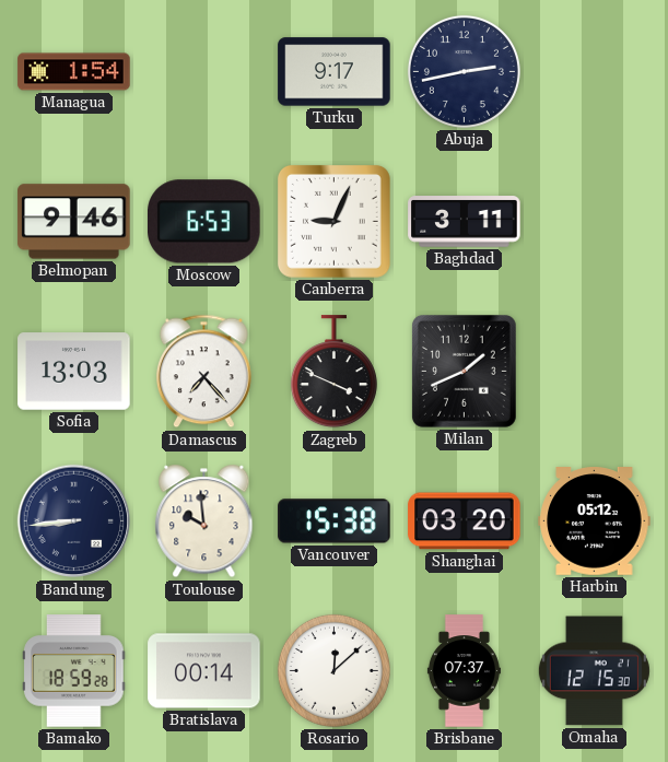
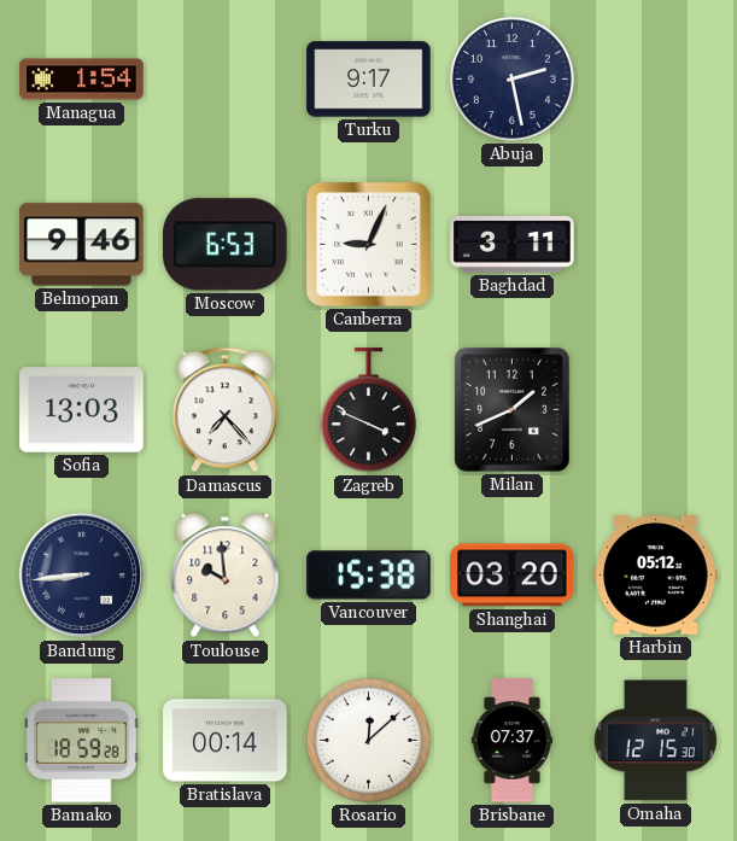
Abuja: 2:43 -> 2:28
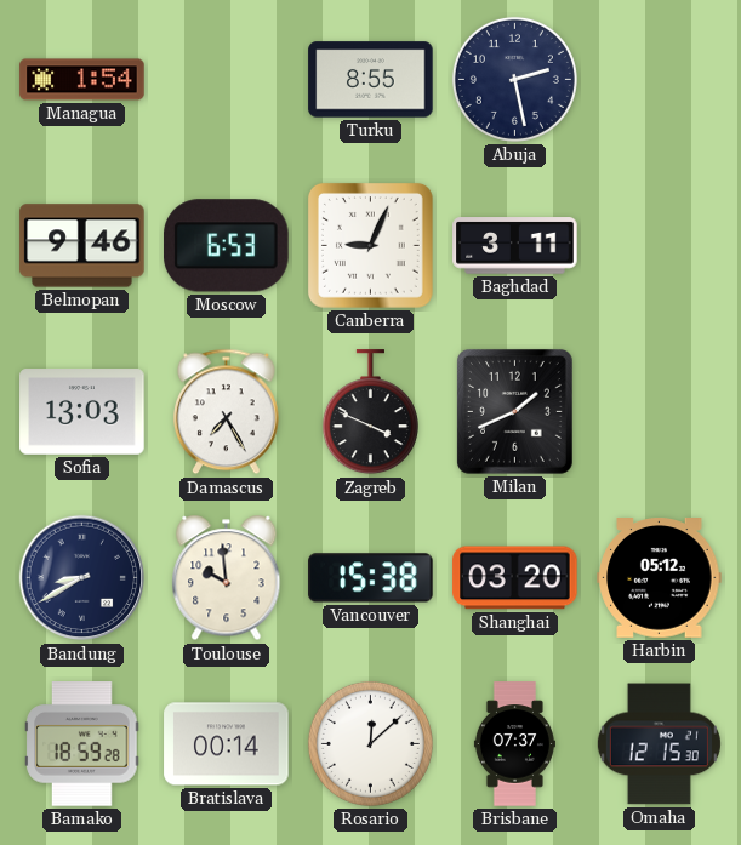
Turku: 9:17 -> 8:55
Damascus: 7:23 -> 7:25
Bandung: 8:44 -> 8:40
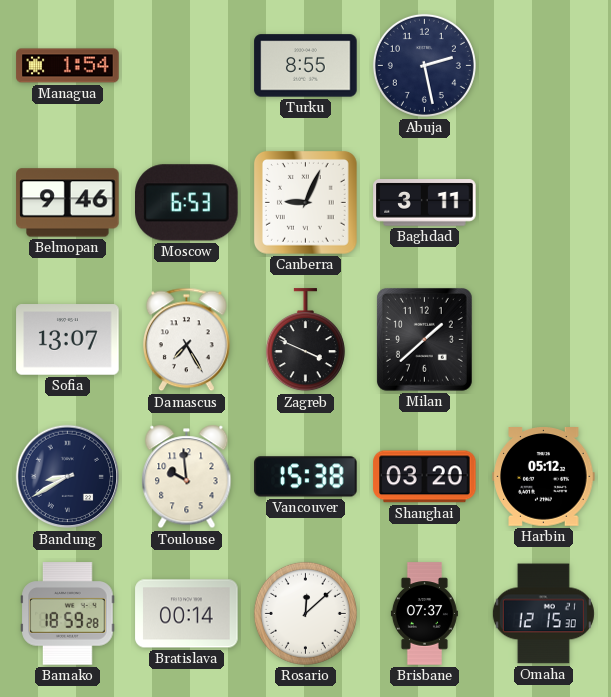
Sofia: 13:03 -> 13:07
Milan: 1:41 -> 1:38
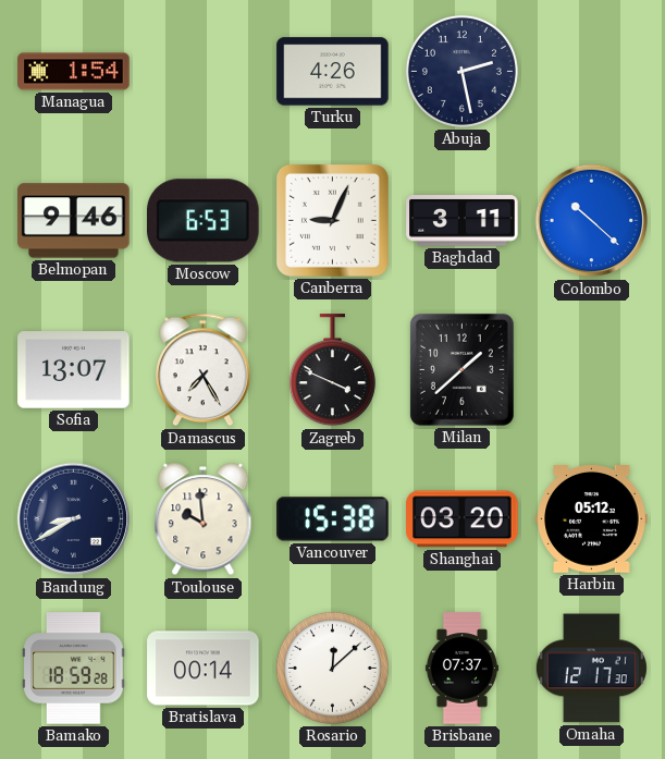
Turku: 8:55 -> 4:26
Colombo: none -> 10:22
Omaha: 12:15 -> 12:17
